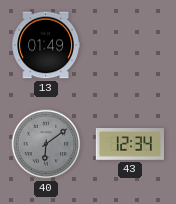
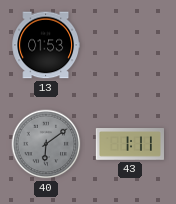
13: 01:49 -> 01:53
43: 12:34 -> 1:11
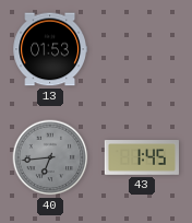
40: 6:09 -> 6:44
43: 1:11 -> 1:45
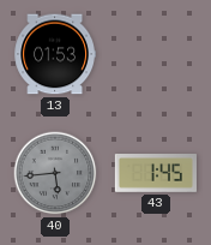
40: 6:44 -> 5:44
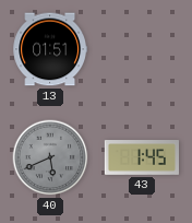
13: 01:53 -> 01:51
40: 5:44 -> 5:41
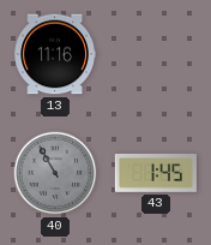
13: 01:51 -> 11:16
40: 5:41 -> 10:55
